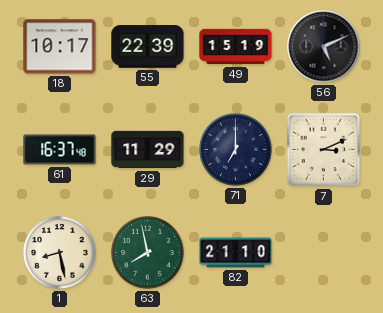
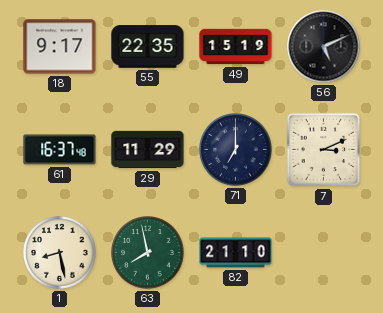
18: 10:17 -> 9:17
55: 22:39 -> 22:35
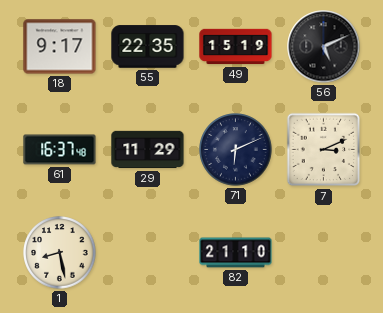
71: 7:00 -> 6:11
63: 7:58 -> none
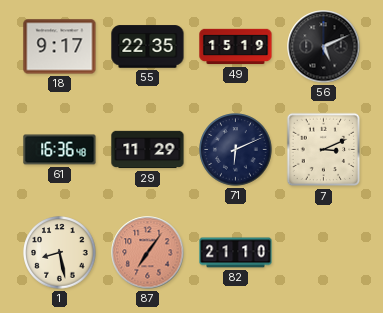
61: 16:37 -> 16:36
87: none -> 7:06
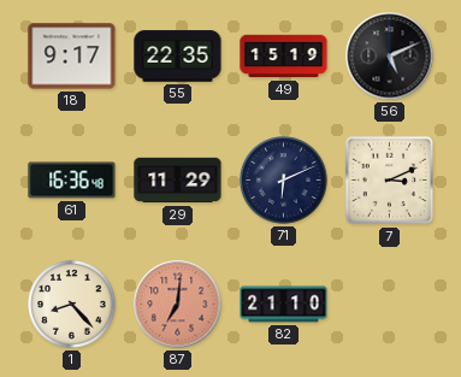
1: 8:28 -> 8:23
87: 7:06 -> 7:01
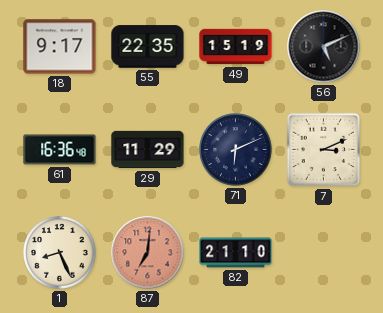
1: 8:23 -> 8:26
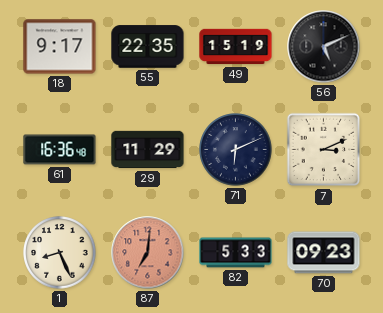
82: 21:10 -> 5:33
70: none -> 09:23
